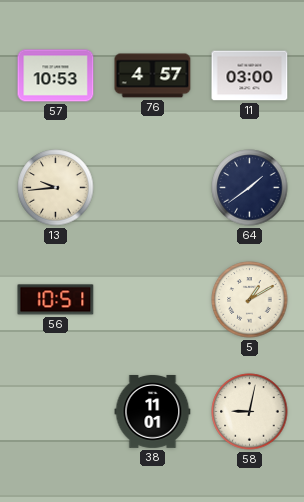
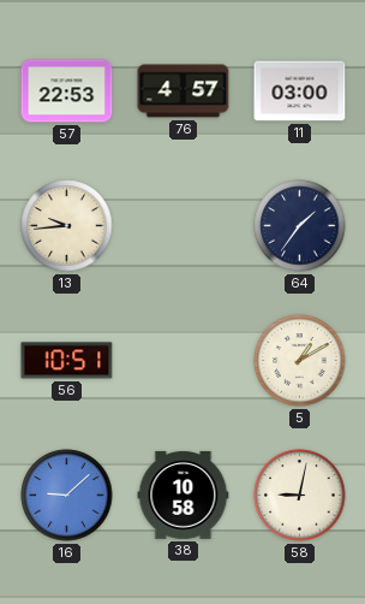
57: 10:53 -> 22:53
64: 1:39 -> 1:36
16: none -> 9:08
38: 11:01 -> 10:58
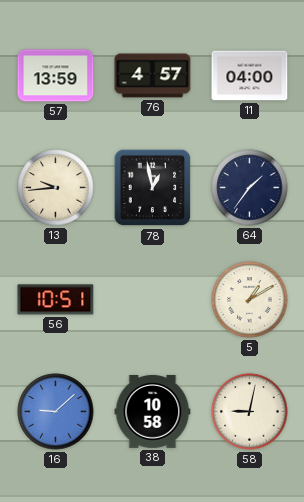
57: 22:53 -> 13:59
11: 03:00 -> 04:00
78: none -> 12:58
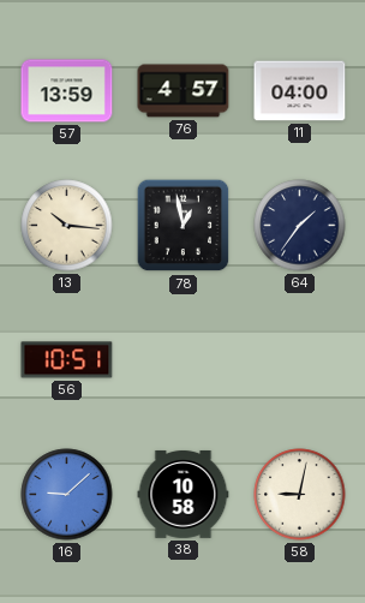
13: 9:44 -> 10:16
5: 1:10 -> none
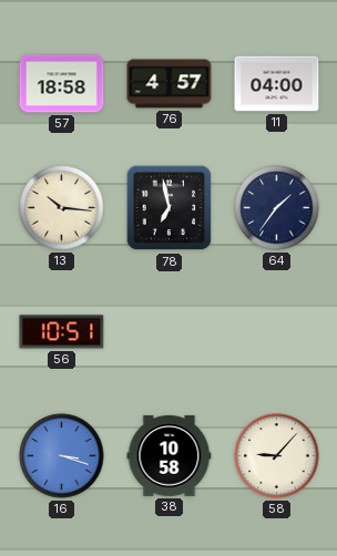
57: 13:59 -> 18:58
78: 12:58 -> 6:58
16: 9:08 -> 3:18
58: 9:02 -> 9:07
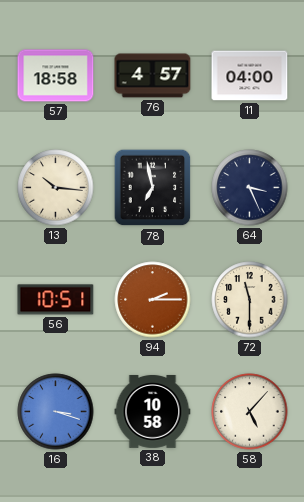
64: 1:36 -> 3:26
94: none -> 2:15
72: none -> 11:30
58: 9:07 -> 5:07
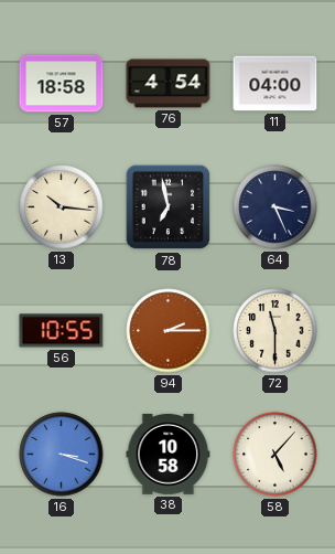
76: 4:57 -> 4:54
56: 10:51 -> 10:55
